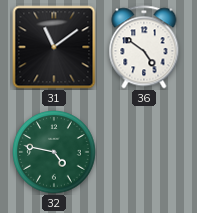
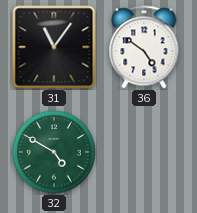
31: 11:09 -> 11:06
32: 4:47 -> 4:50
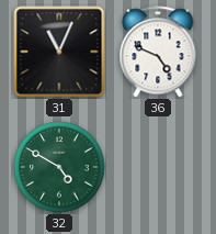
31: 11:06 -> 11:04
36: 4:51 -> 4:49
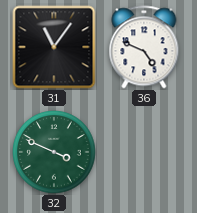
31: 11:04 -> 11:06
32: 4:50 -> 3:49
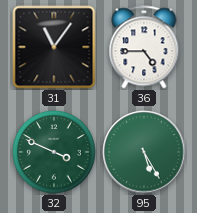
36: 4:49 -> 4:45
95: none -> 5:25
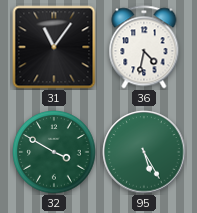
36: 4:45 -> 4:32
32: 3:49 -> 3:50
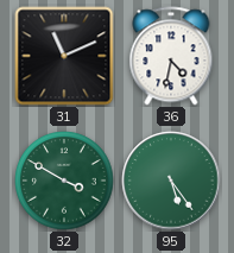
31: 11:06 -> 11:11
95: 5:25 -> 5:24
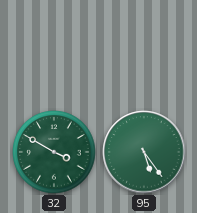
31: 11:11 -> none
36: 4:32 -> none
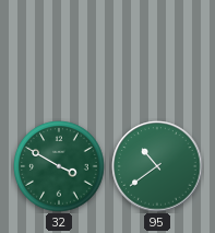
95: 5:24 -> 10:39
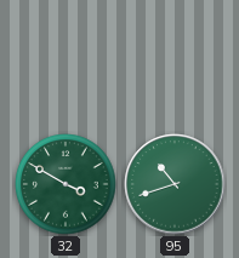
95: 10:39 -> 10:42
